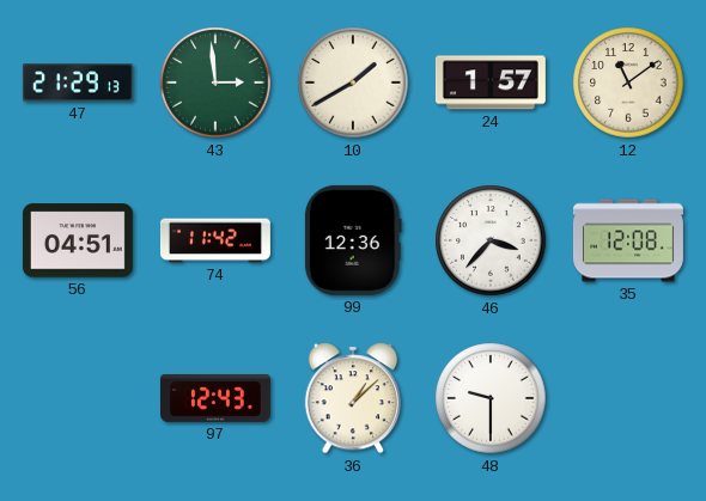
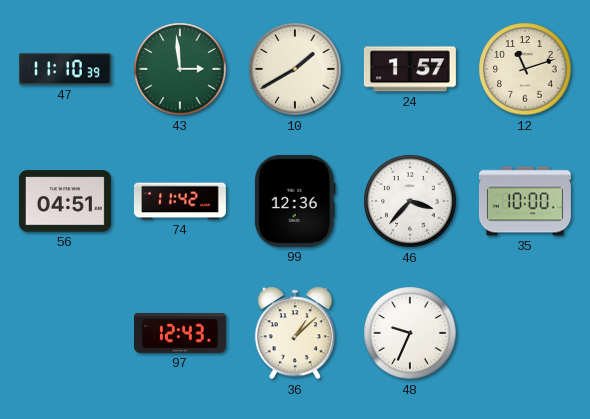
47: 21:29 -> 11:10
12: 11:09 -> 11:12
35: 12:08 -> 10:00
48: 9:30 -> 9:34
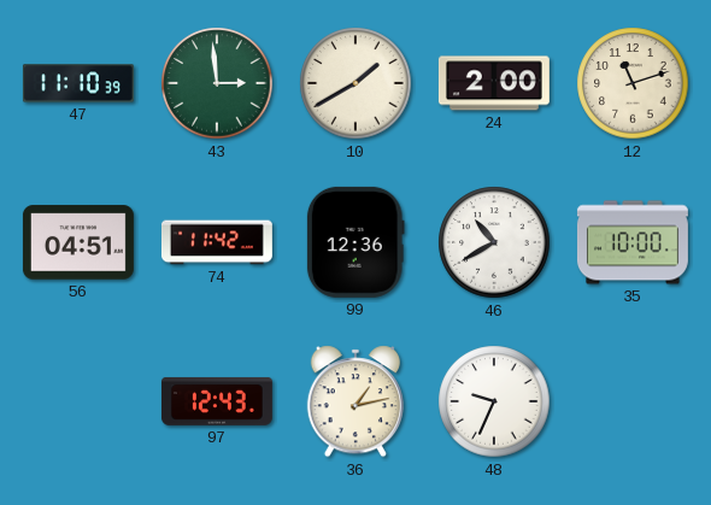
24: 1:57 -> 2:00
46: 3:37 -> 10:40
36: 1:08 -> 1:13
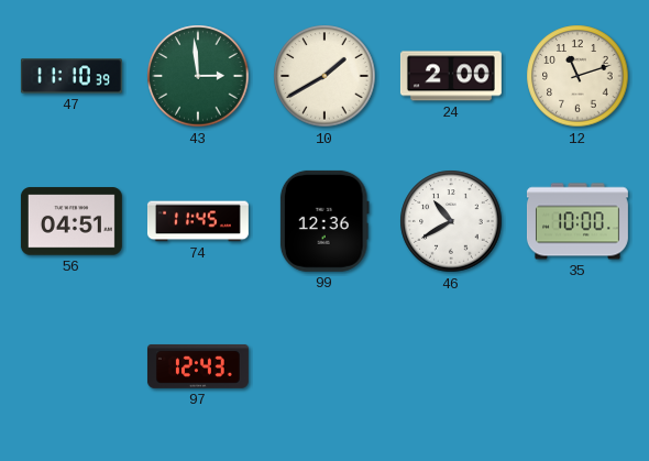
74: 11:42 -> 11:45
36: 1:13 -> none
48: 9:34 -> none
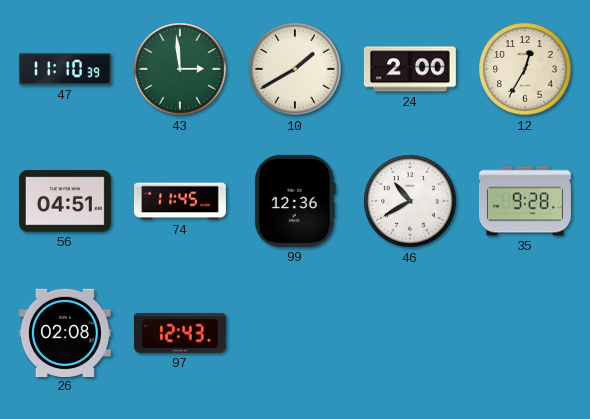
12: 11:12 -> 12:35
35: 10:00 -> 9:28
26: none -> 02:08
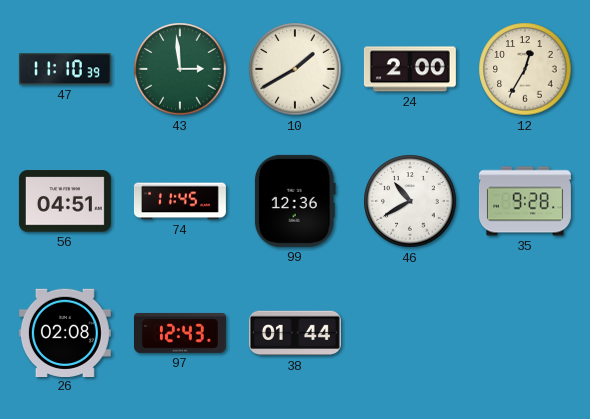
38: none -> 01:44
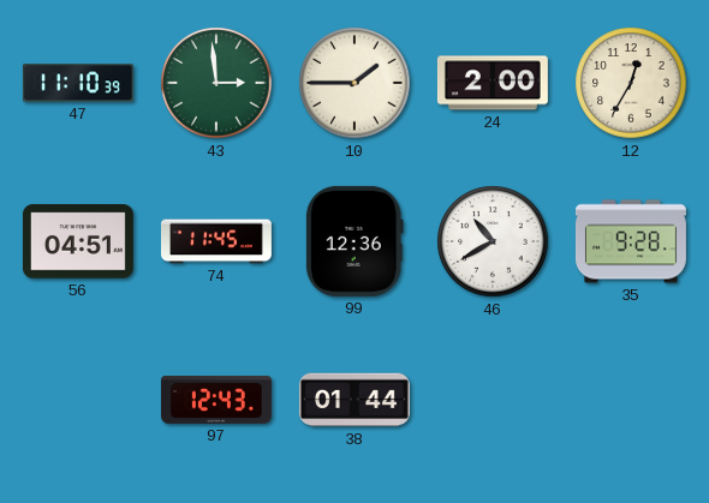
10: 1:40 -> 1:45
26: 02:08 -> none
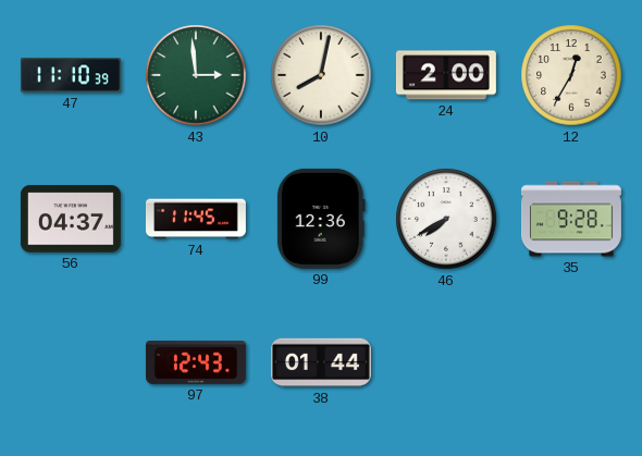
10: 1:45 -> 8:02
56: 04:51 -> 04:37
46: 10:40 -> 7:40
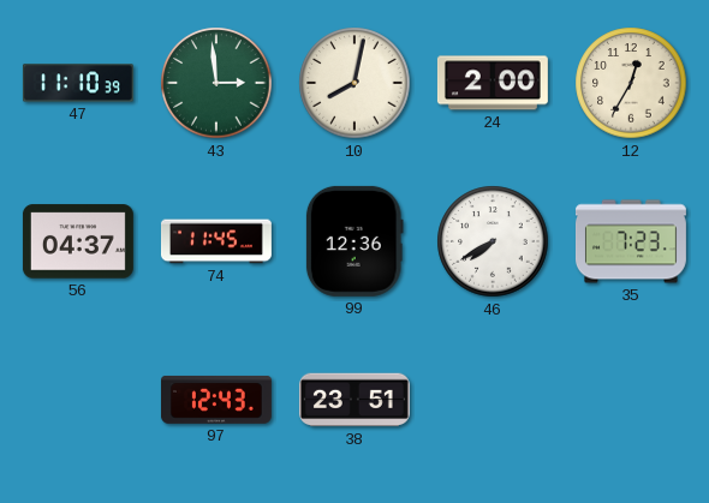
35: 9:28 -> 7:23
38: 01:44 -> 23:51
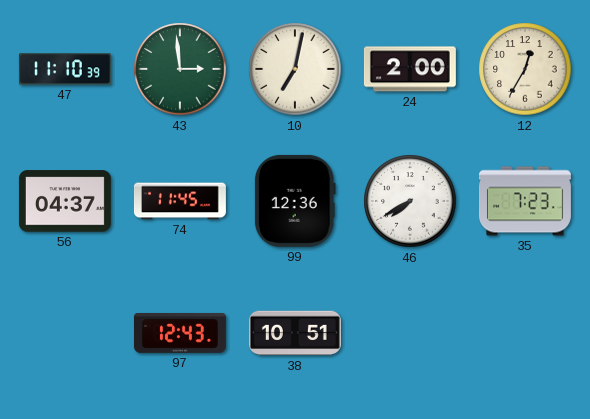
10: 8:02 -> 7:02
38: 23:51 -> 10:51
